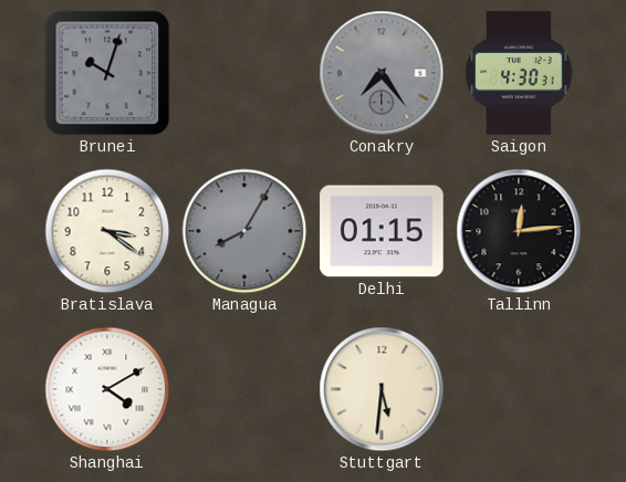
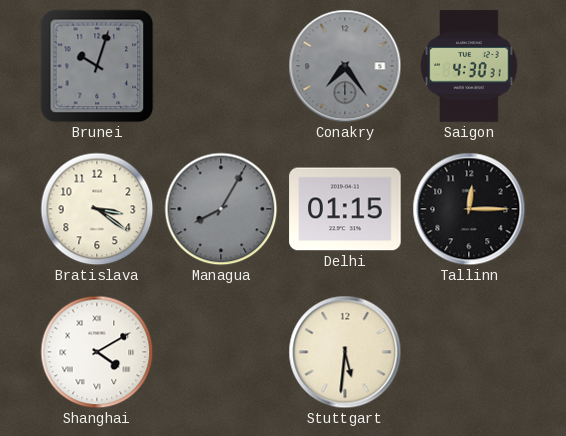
Tallinn: 12:14 -> 12:15
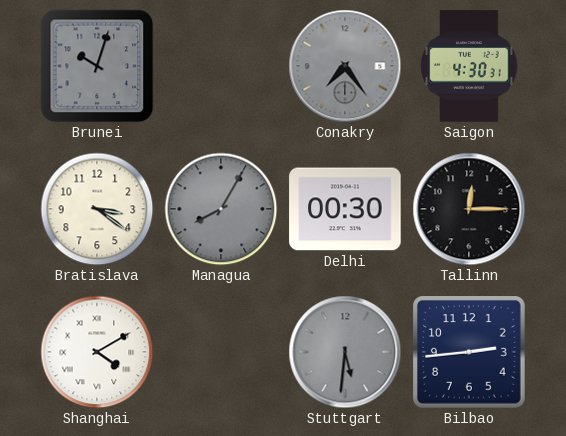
Delhi: 01:15 -> 00:30
Stuttgart dial: cream -> grey
Bilbao: none -> 2:44
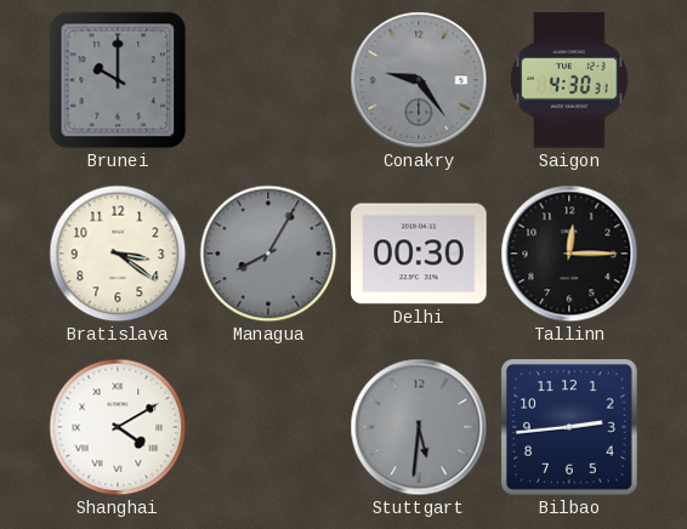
Brunei: 10:03 -> 10:00
Conakry: 7:24 -> 9:24
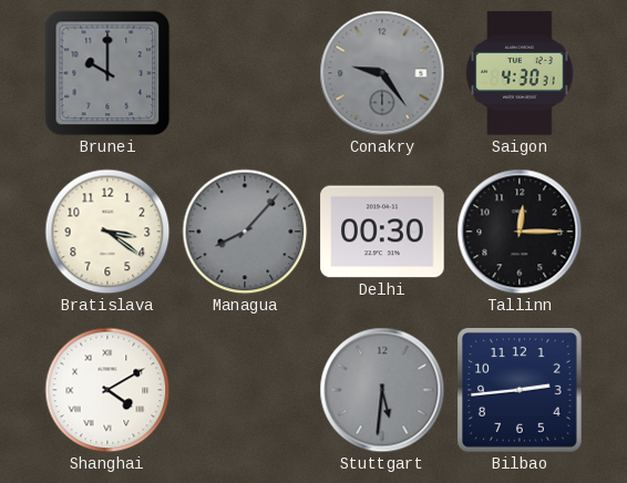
Managua: 8:05 -> 8:07
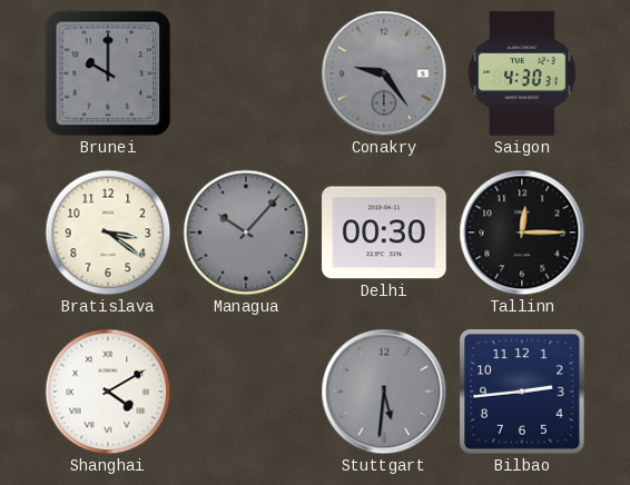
Managua: 8:07 -> 10:07
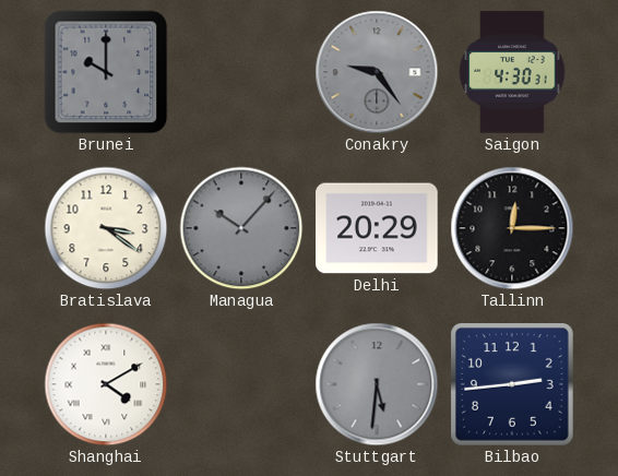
Delhi: 00:30 -> 20:29
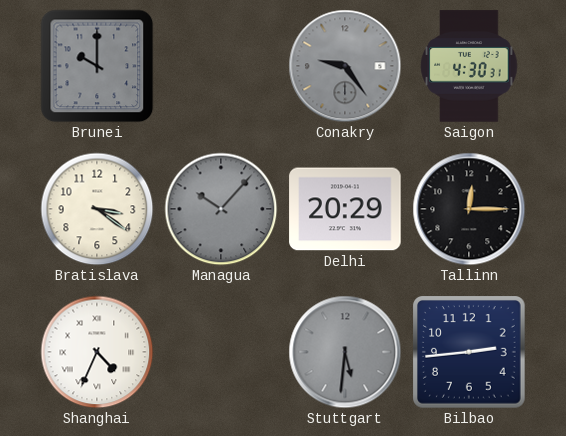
Shanghai: 4:10 -> 4:34
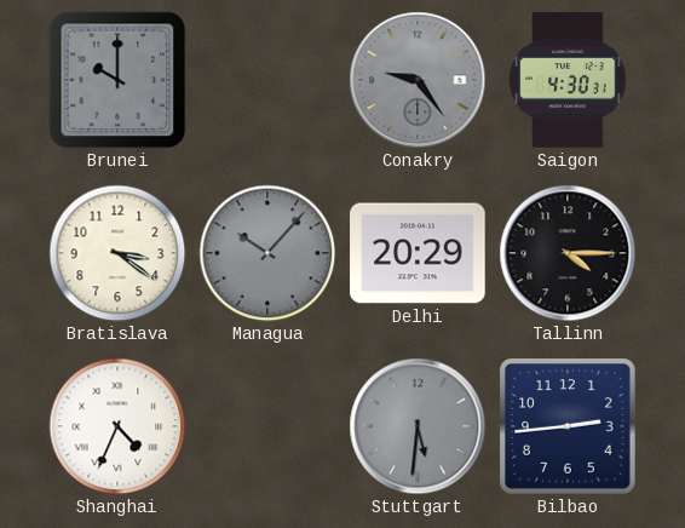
Tallinn: 12:15 -> 4:15
